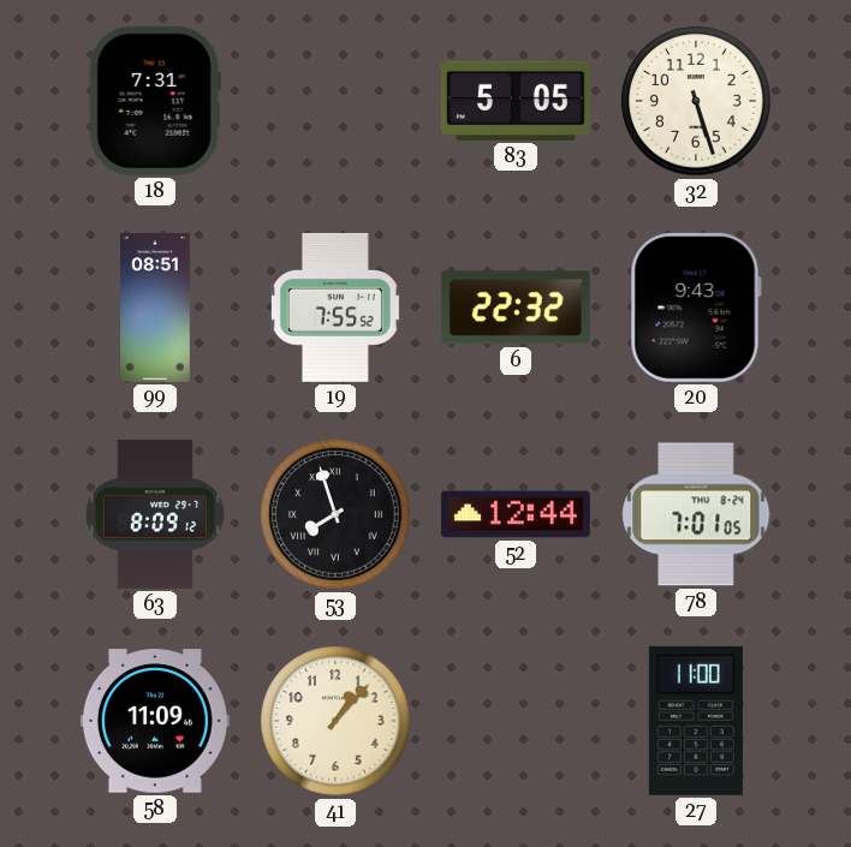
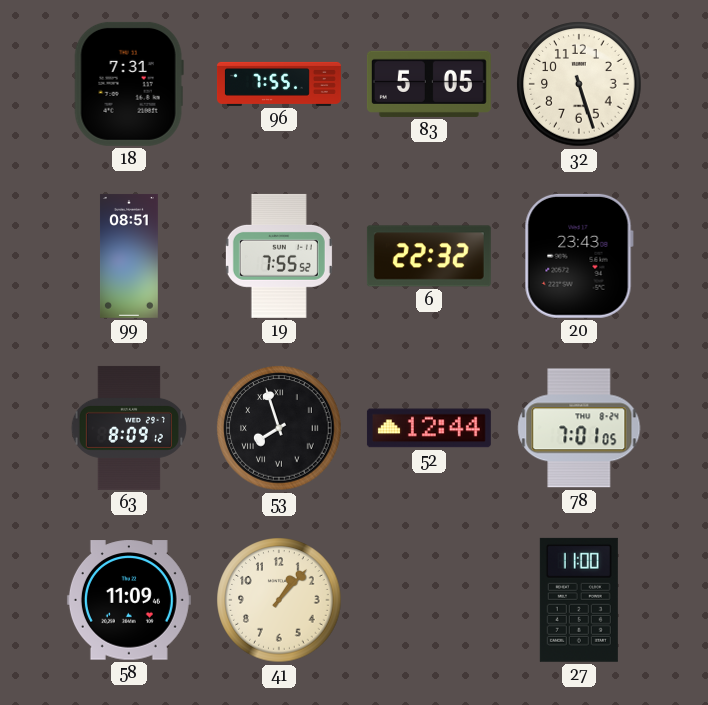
96: none -> 7:55
20: 9:43 -> 23:43
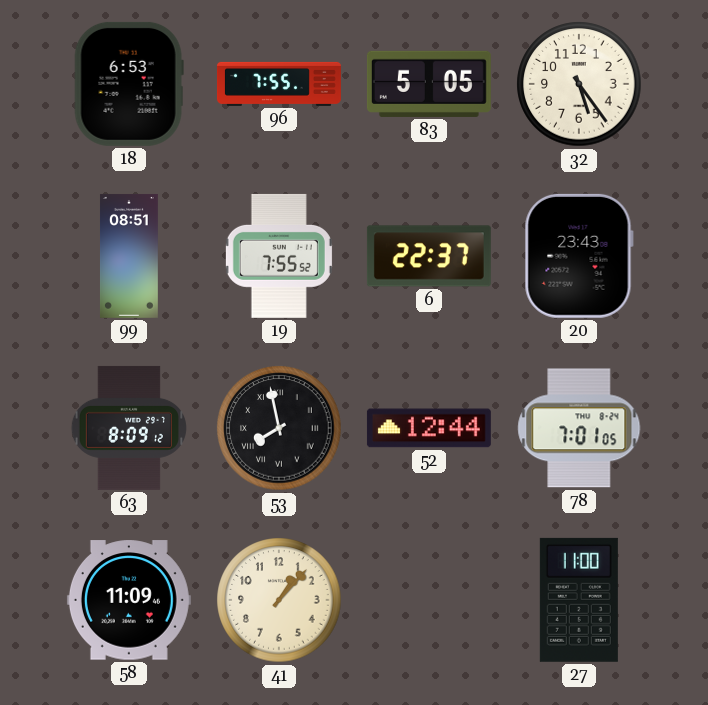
18: 7:31 -> 6:53
32: 5:27 -> 5:24
6: 22:32 -> 22:37
53: 7:57 -> 7:58
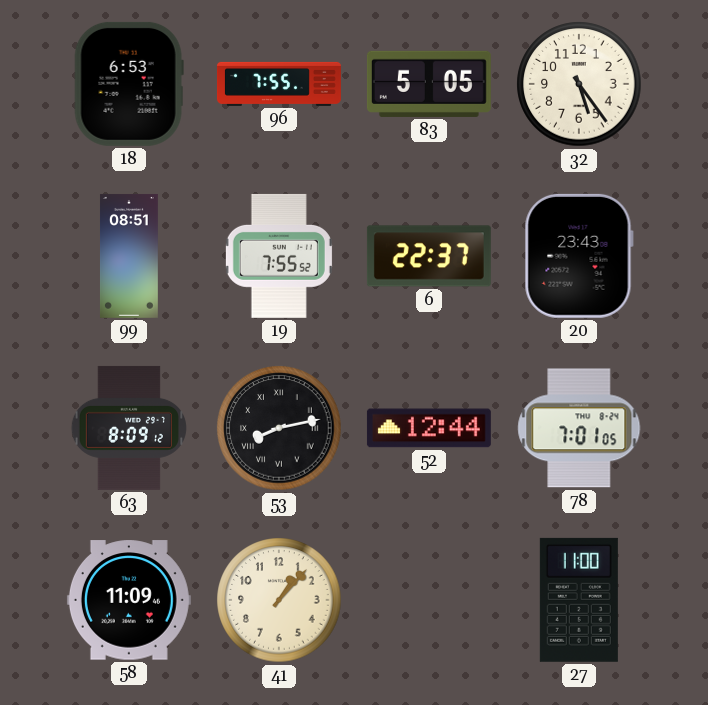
53: 7:58 -> 8:13
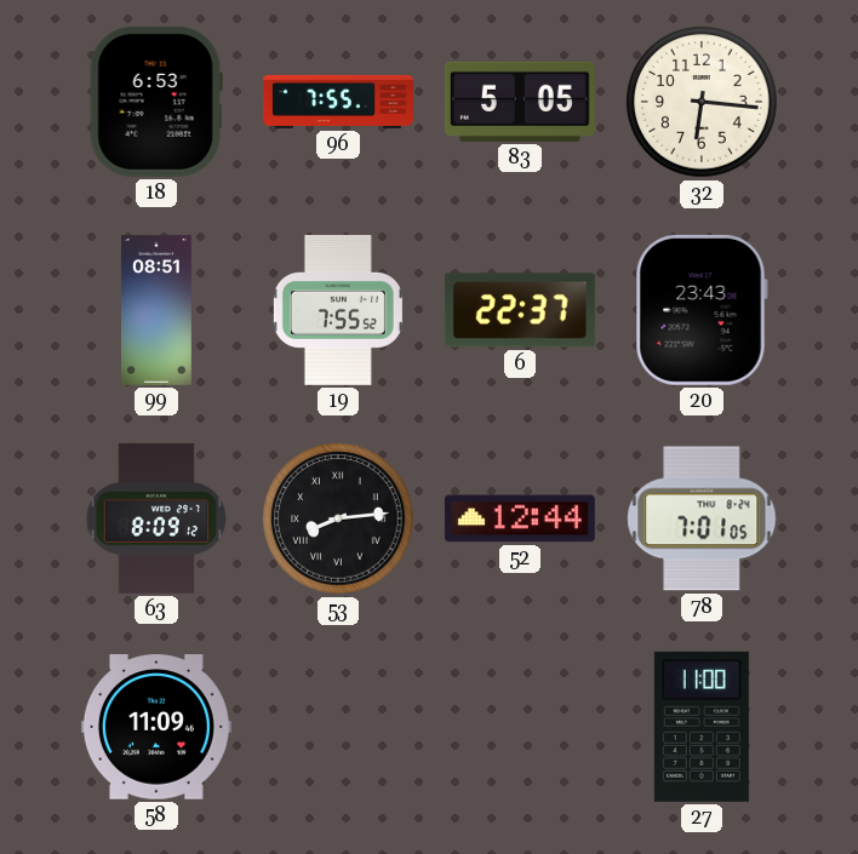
32: 5:24 -> 6:16
53: 8:13 -> 8:14
41: 1:07 -> none
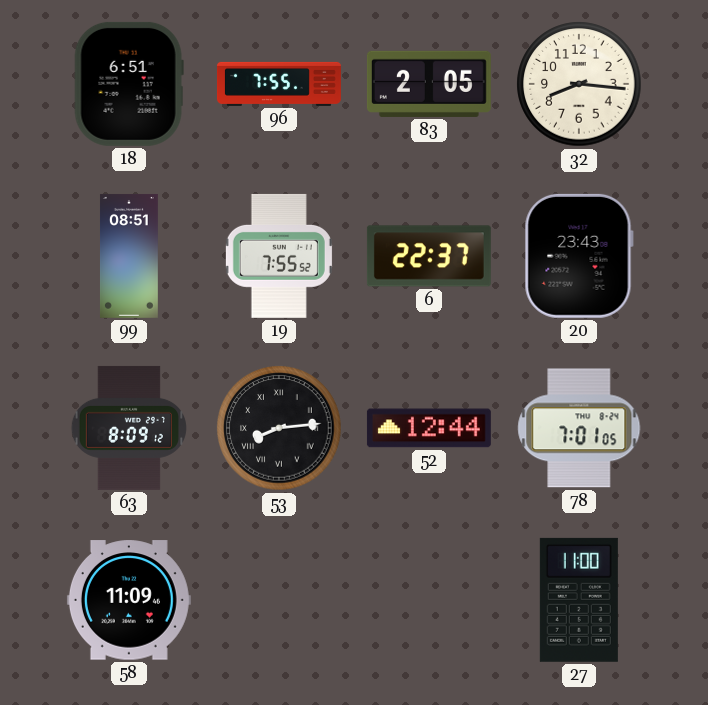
18: 6:53 -> 6:51
83: 5:05 -> 2:05
32: 6:16 -> 8:16
